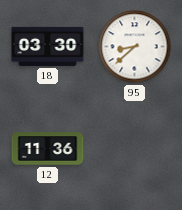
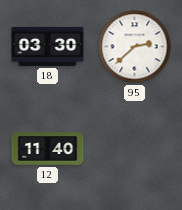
95: 8:38 -> 2:38
12: 11:36 -> 11:40
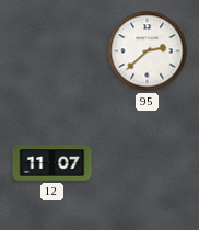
18: 03:30 -> none
12: 11:40 -> 11:07
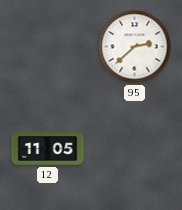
12: 11:07 -> 11:05
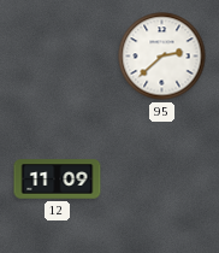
12: 11:05 -> 11:09
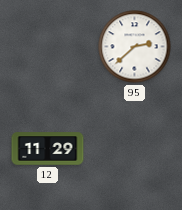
12: 11:09 -> 11:29
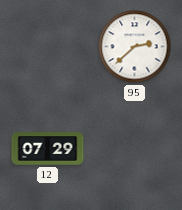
12: 11:29 -> 07:29
